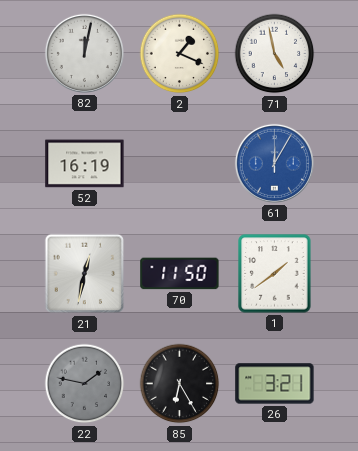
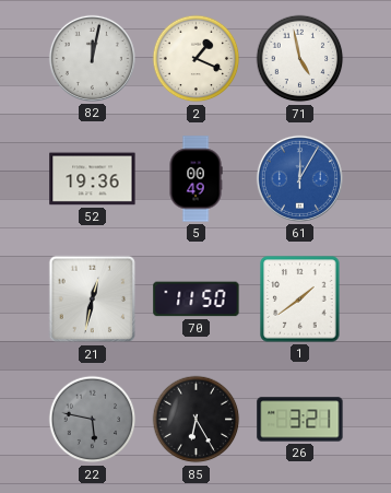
52: 16:19 -> 19:36
5: none -> 00:49
22: 1:47 -> 5:47
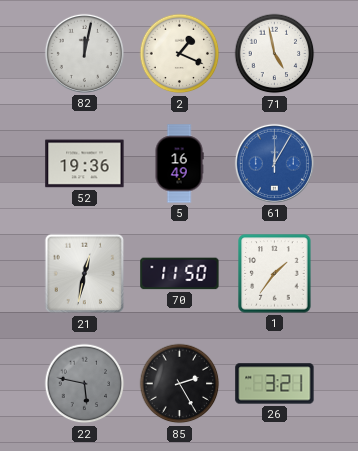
5: 00:49 -> 16:49
1: 1:39 -> 1:36
85: 6:25 -> 2:25
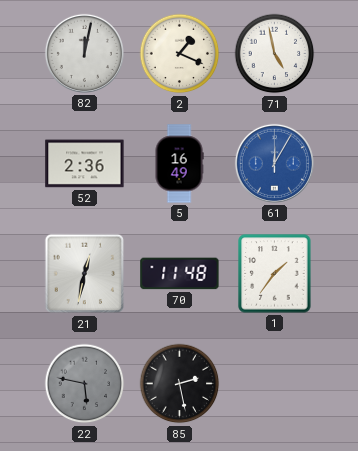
52: 19:36 -> 2:36
70: 11:50 -> 11:48
85: 2:25 -> 2:28
26: 3:21 -> none
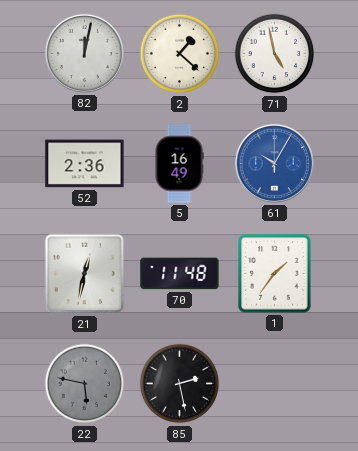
2: 1:19 -> 1:22
61: 12:05 -> 10:05
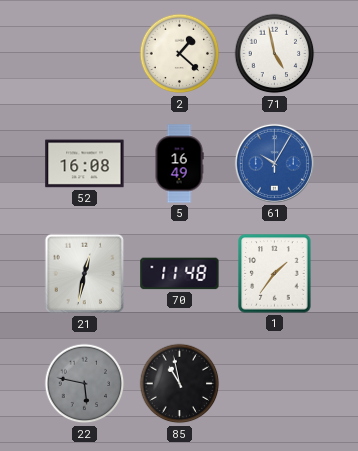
82: 12:02 -> none
52: 2:36 -> 16:08
85: 2:28 -> 10:58
